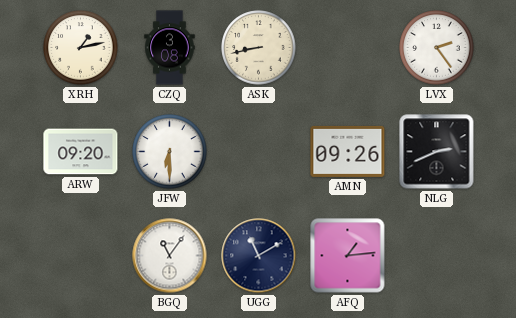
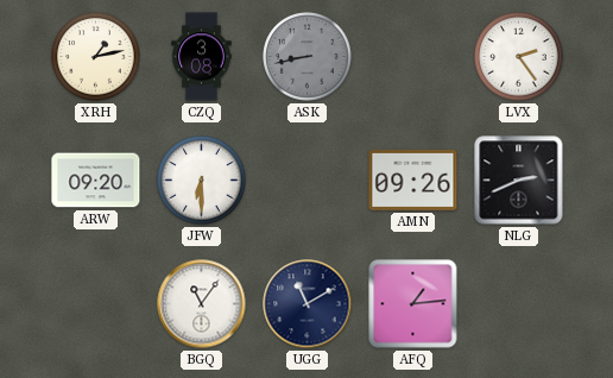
ASK dial: cream -> grey
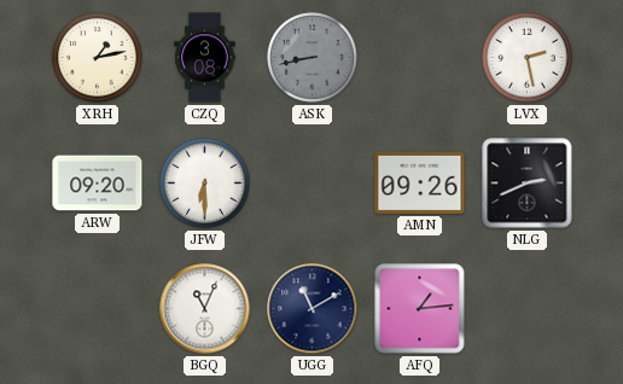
LVX: 2:24 -> 2:28
BGQ: 11:06 -> 11:04
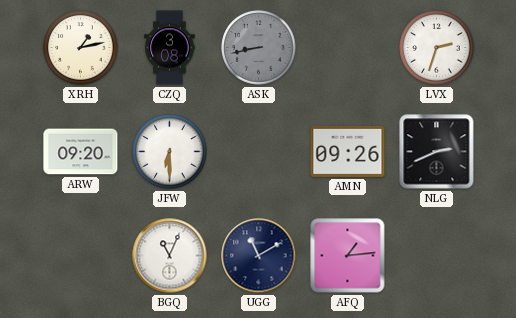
LVX: 2:28 -> 2:33
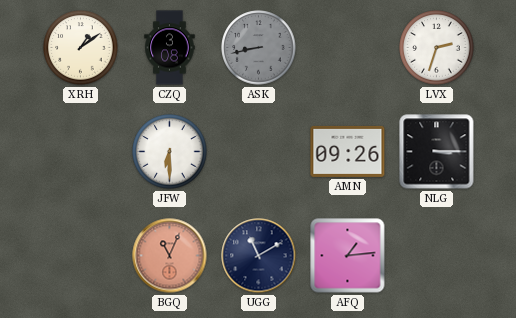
XRH: 1:13 -> 1:09
ARW: 09:20 -> none
NLG: 2:41 -> 3:15
BGQ dial: white -> salmon
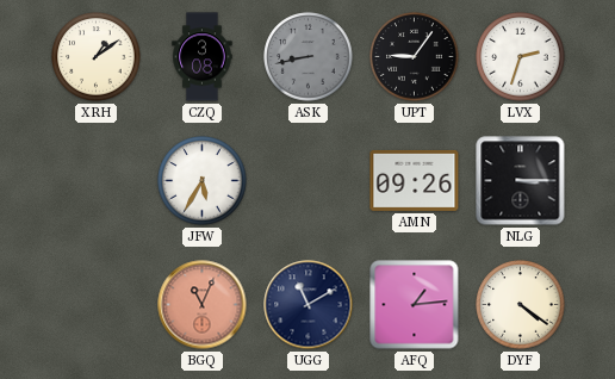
UPT: none -> 9:06
JFW: 6:30 -> 5:35
DYF: none -> 4:21
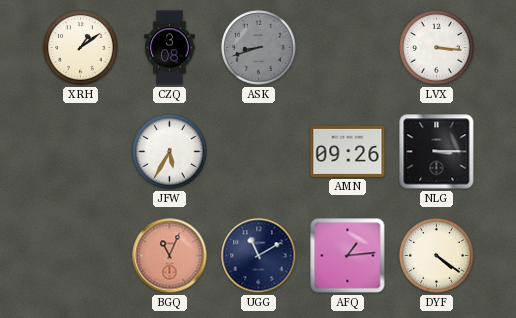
ASK: 8:43 -> 8:42
UPT: 9:06 -> none
LVX: 2:33 -> 3:16
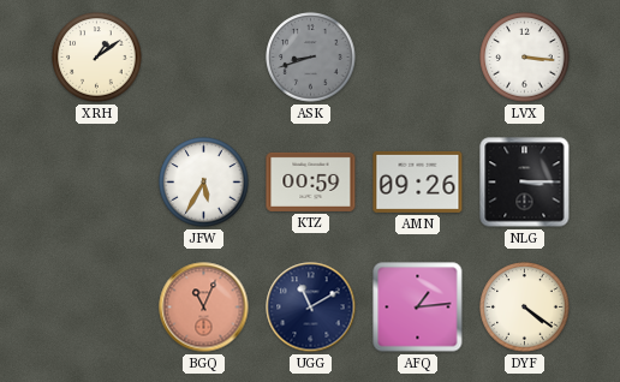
CZQ: 3:08 -> none
KTZ: none -> 00:59
